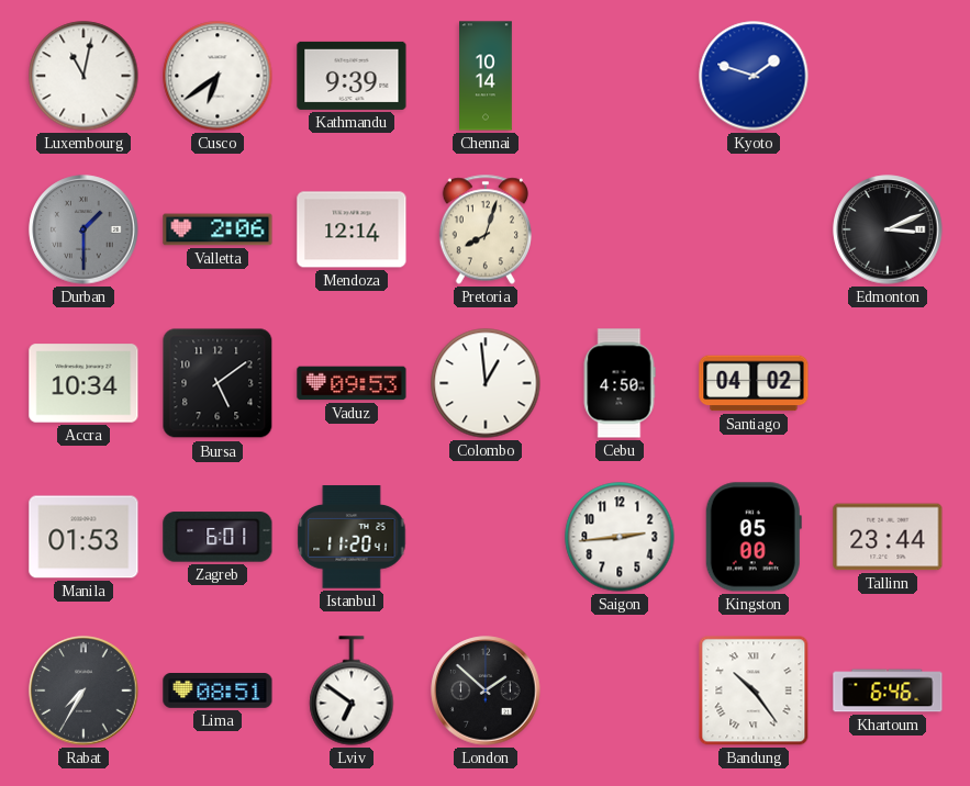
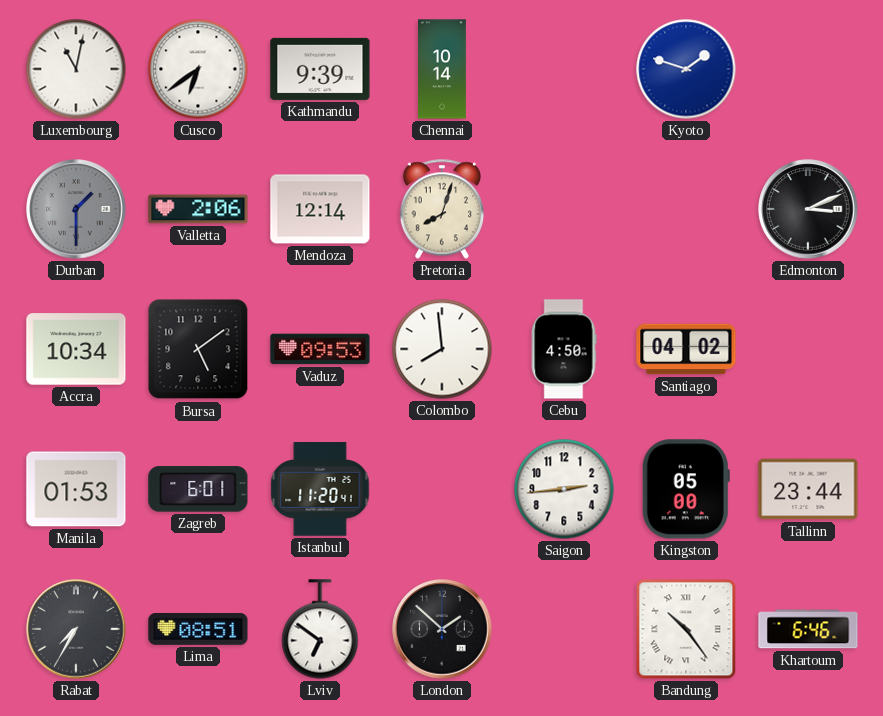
Colombo: 12:59 -> 7:59
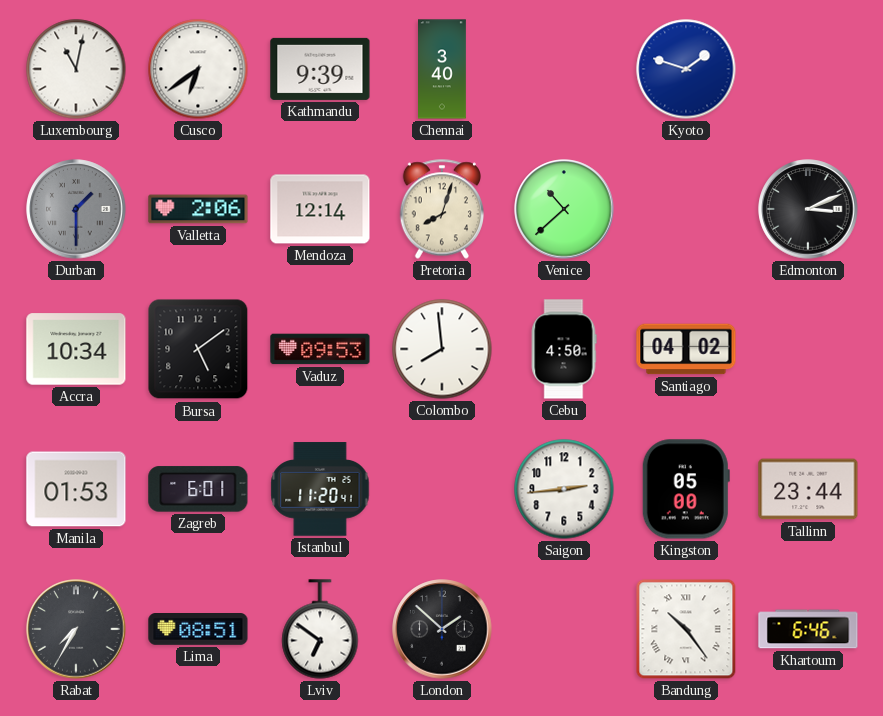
Chennai: 10:14 -> 3:40
Venice: none -> 10:38
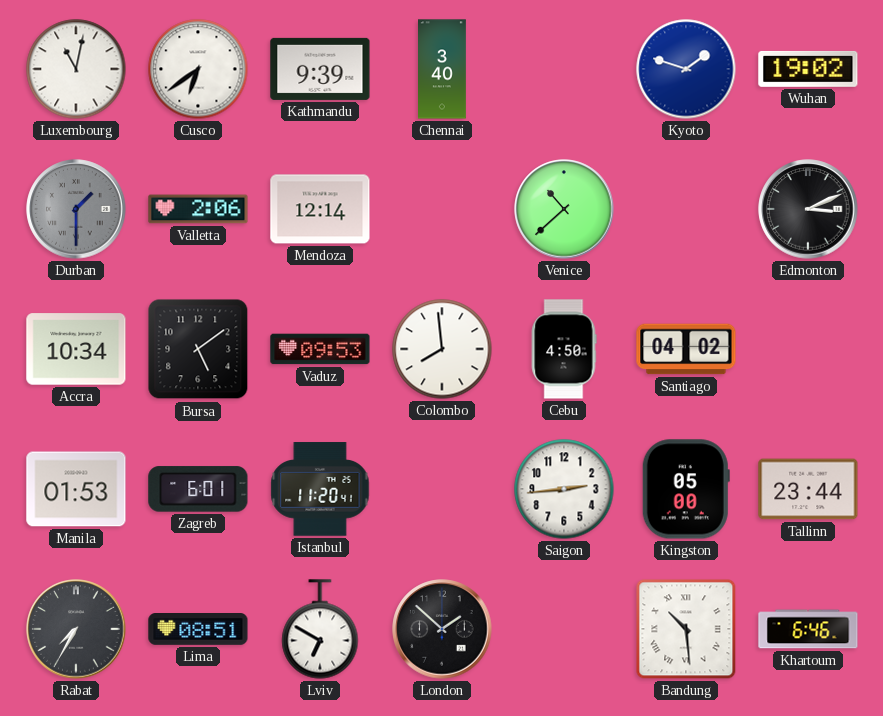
Wuhan: none -> 19:02
Pretoria: 8:03 -> none
Lviv: 6:51 -> 6:50
Bandung: 10:24 -> 10:29
